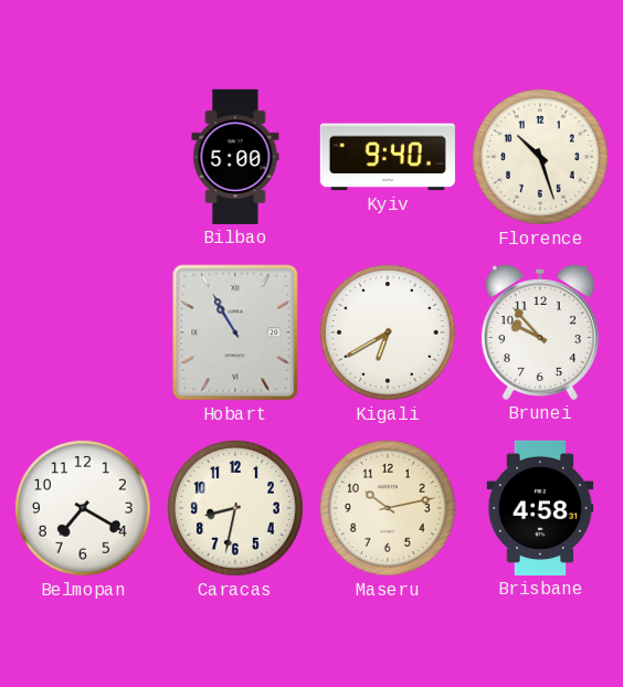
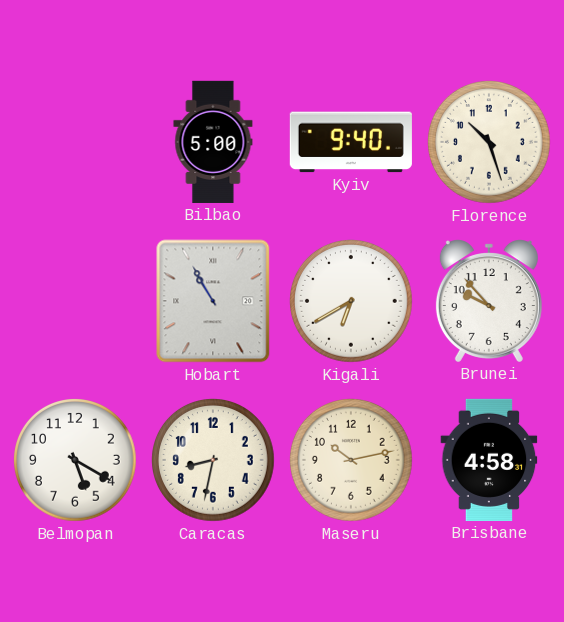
Belmopan: 7:20 -> 5:20
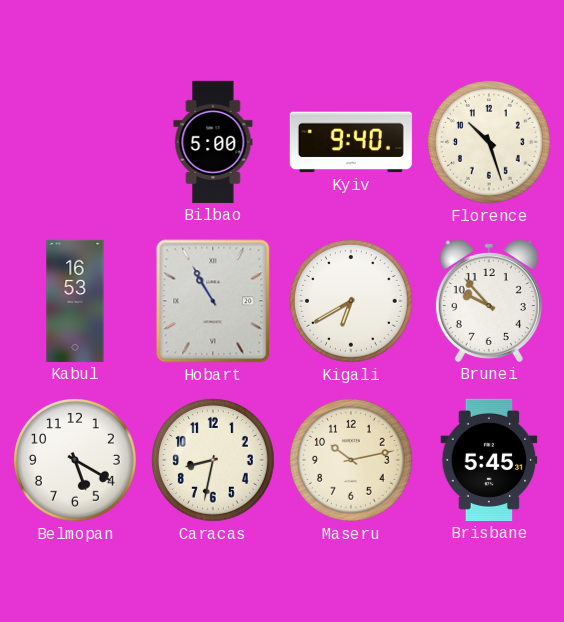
Kabul: none -> 16:53
Brisbane: 4:58 -> 5:45
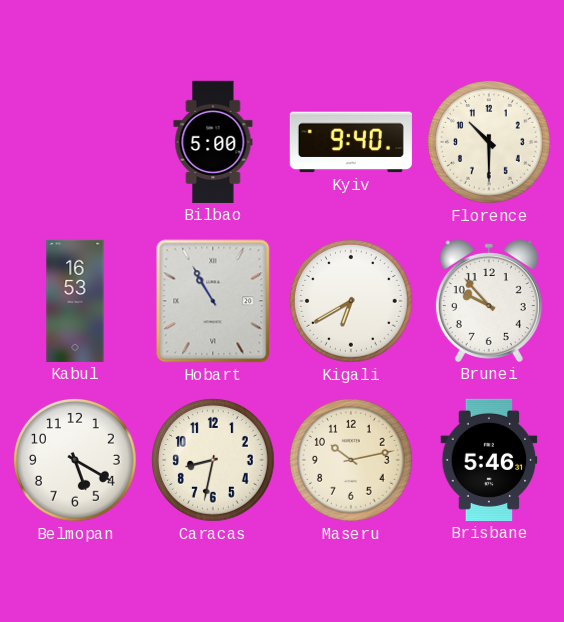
Florence: 10:27 -> 10:30
Brisbane: 5:45 -> 5:46
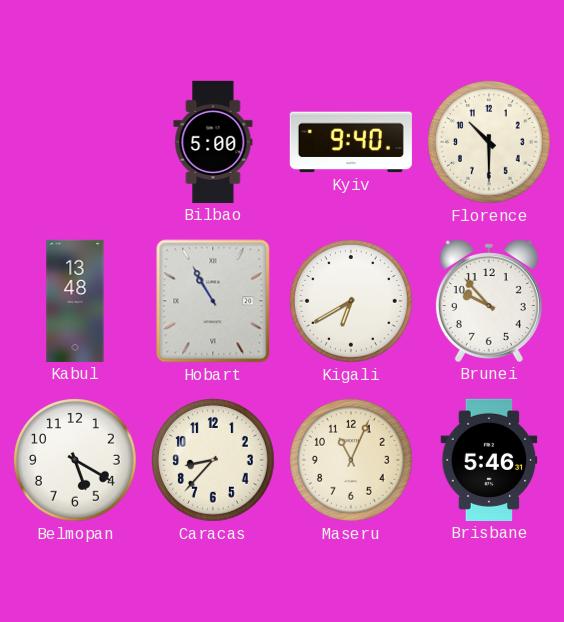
Kabul: 16:53 -> 13:48
Caracas: 8:32 -> 8:37
Maseru: 10:13 -> 11:04
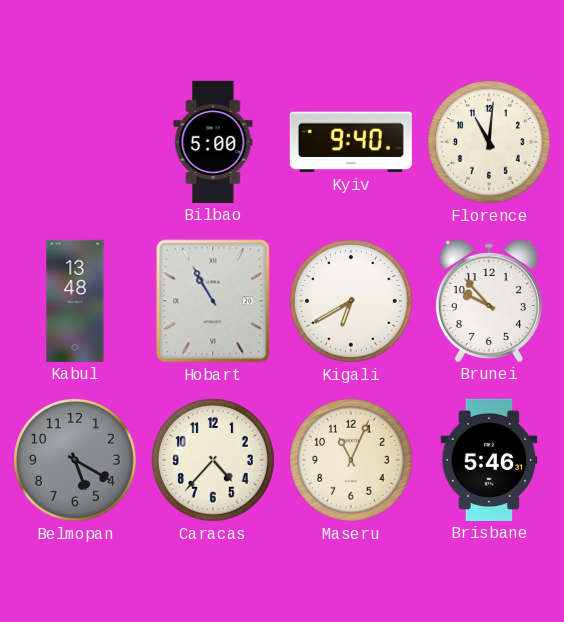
Florence: 10:30 -> 11:01
Belmopan dial: white -> grey
Caracas: 8:37 -> 4:37
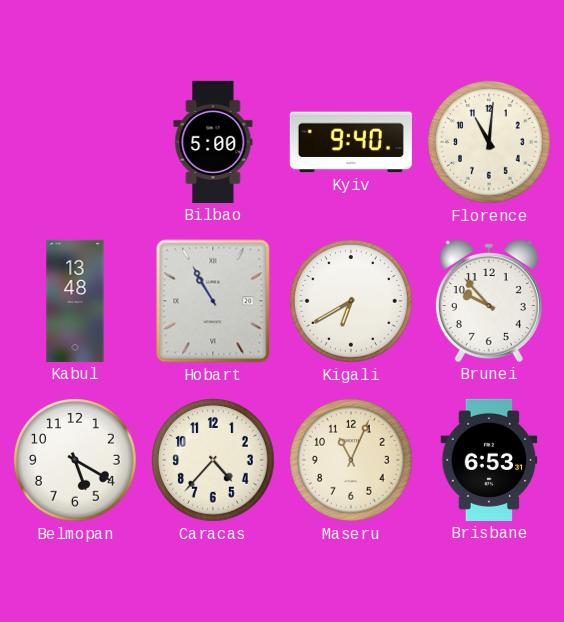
Belmopan dial: grey -> white
Brisbane: 5:46 -> 6:53
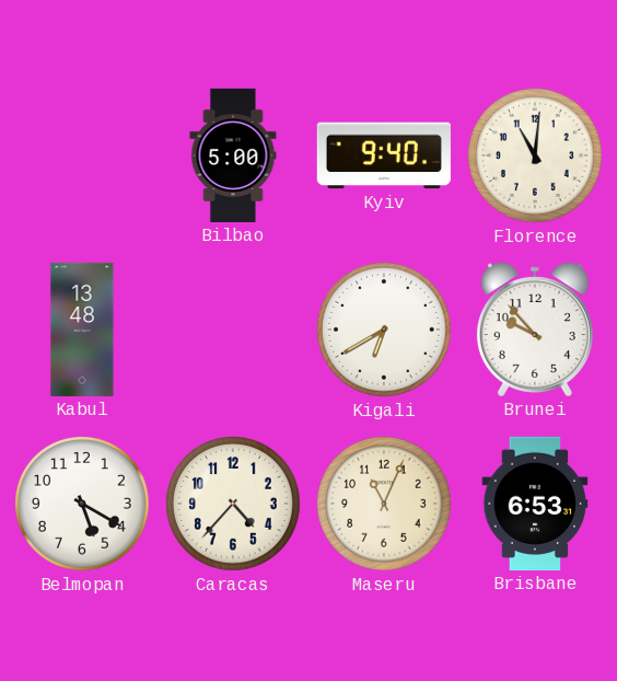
Hobart: 10:55 -> none
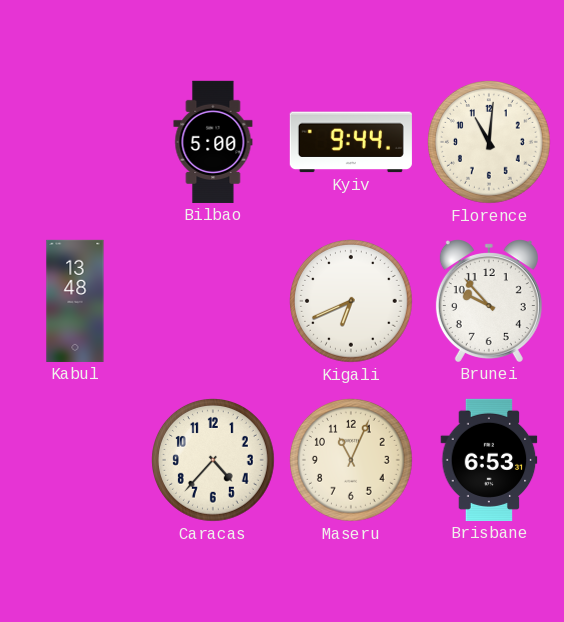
Kyiv: 9:40 -> 9:44
Kigali: 6:40 -> 6:41
Belmopan: 5:20 -> none
